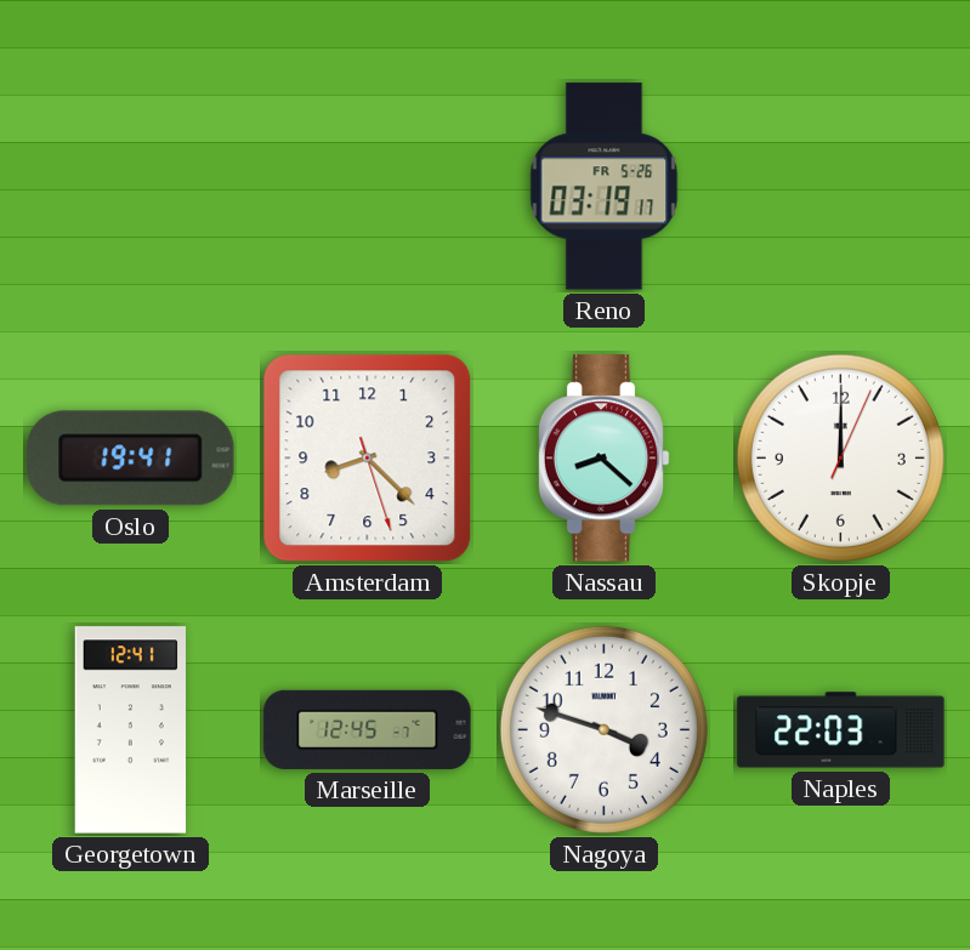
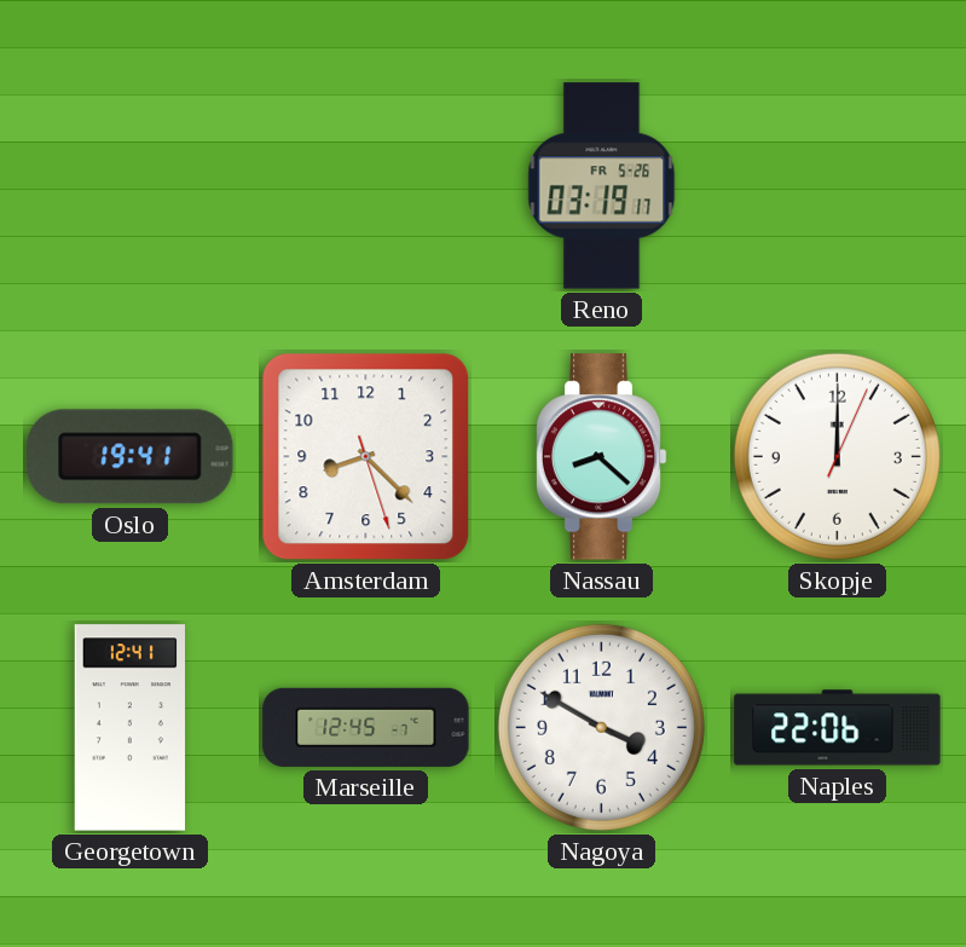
Nagoya: 3:48 -> 3:50
Naples: 22:03 -> 22:06
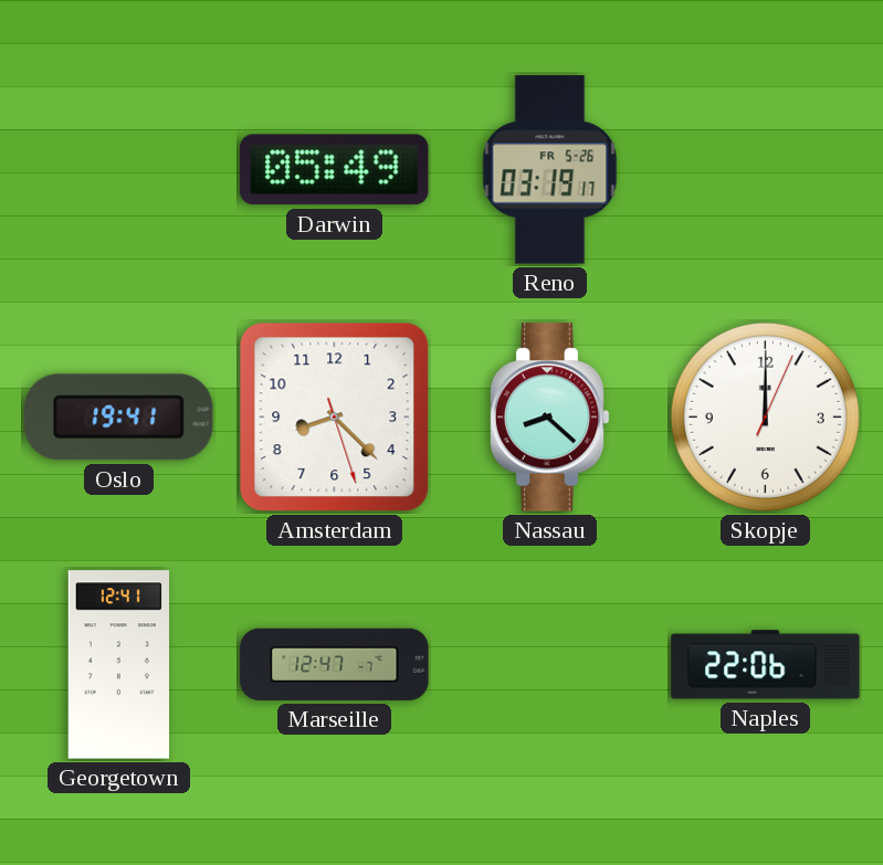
Darwin: none -> 05:49
Marseille: 12:45 -> 12:47
Nagoya: 3:50 -> none
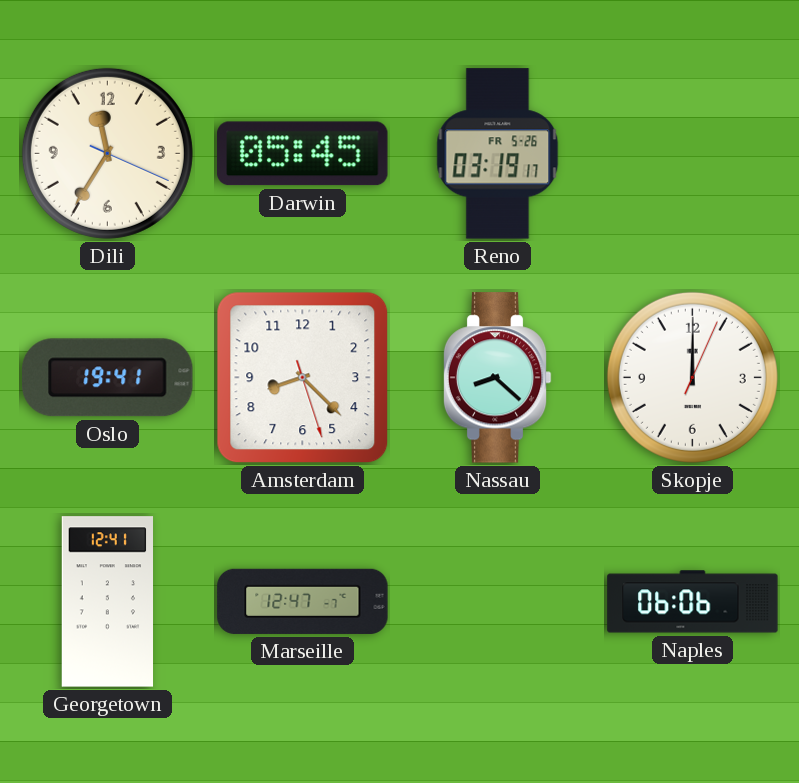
Dili: none -> 11:35
Darwin: 05:49 -> 05:45
Naples: 22:06 -> 06:06
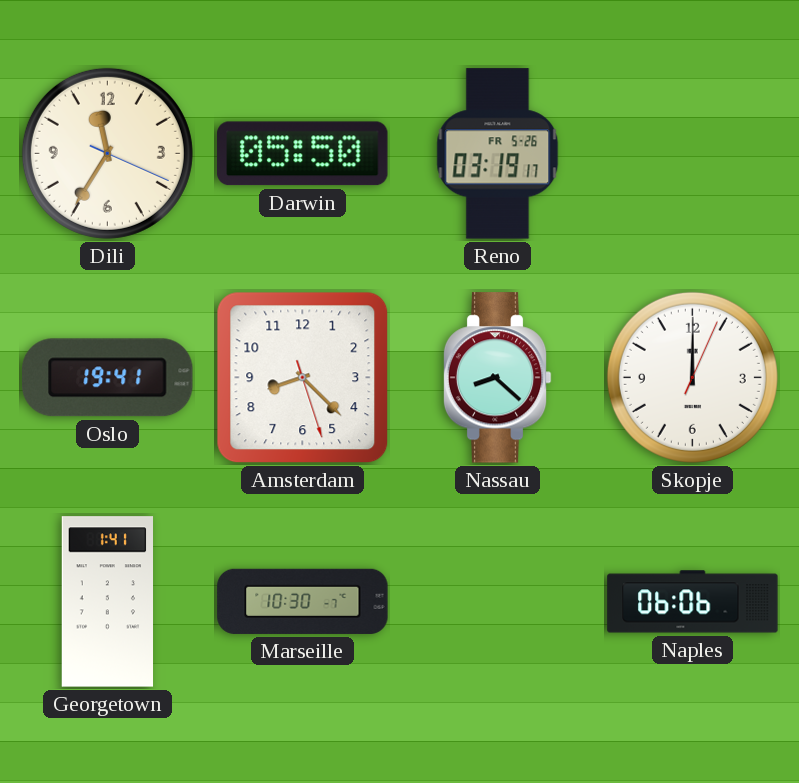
Darwin: 05:45 -> 05:50
Georgetown: 12:41 -> 1:41
Marseille: 12:47 -> 10:30
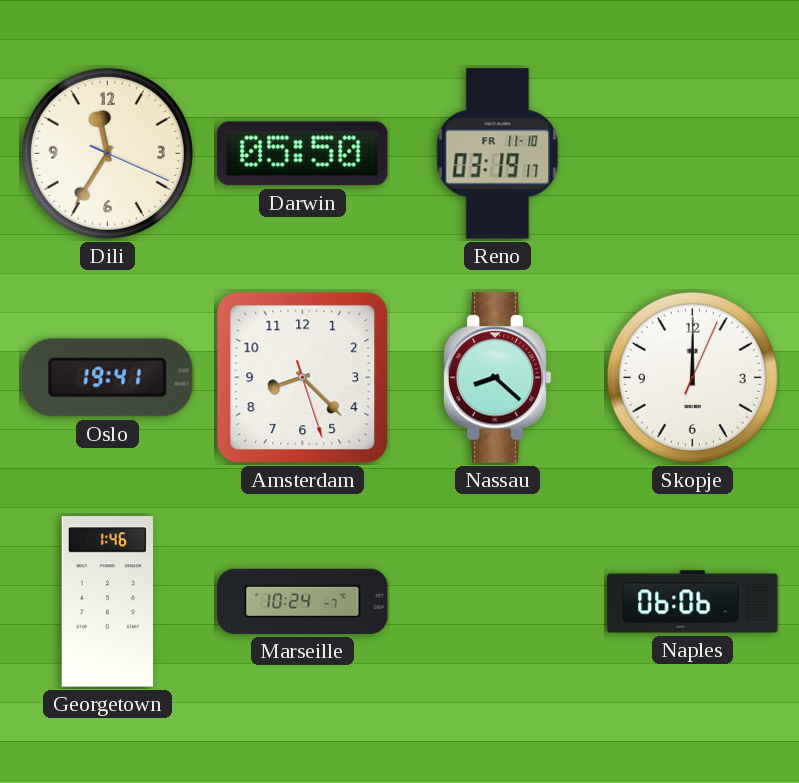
Reno date: FR 5-26 -> FR 11-10
Georgetown: 1:41 -> 1:46
Marseille: 10:30 -> 10:24
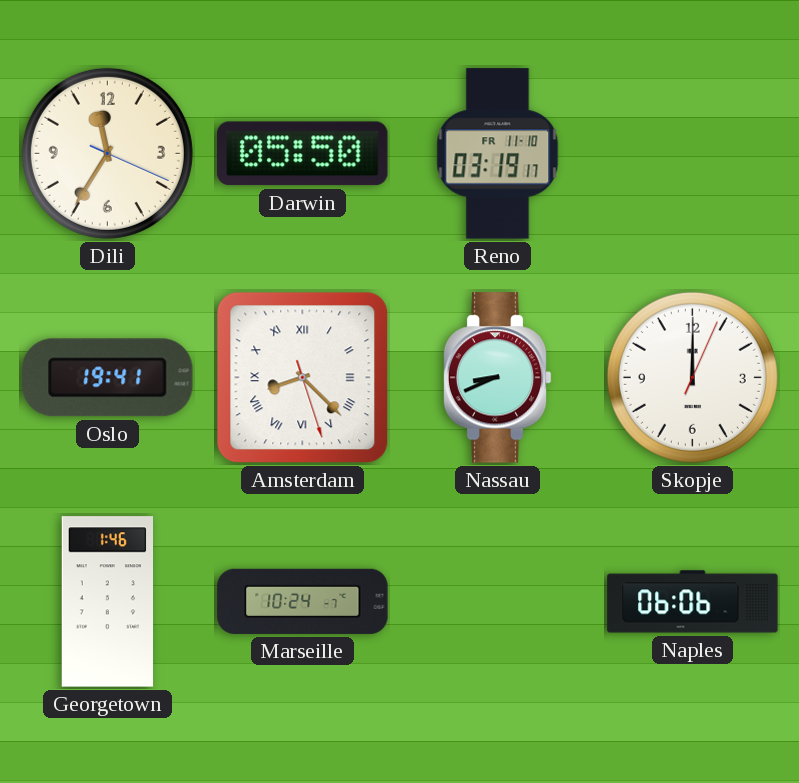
Amsterdam numerals: Arabic -> Roman
Nassau: 8:22 -> 8:41
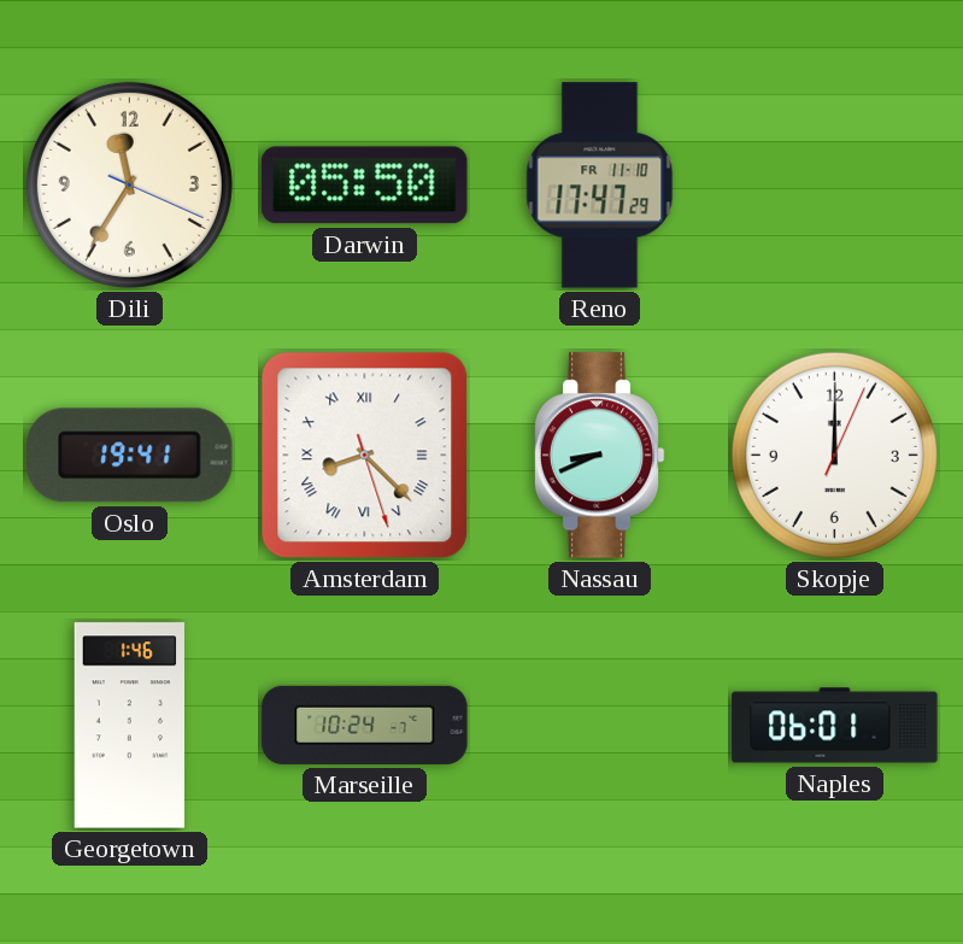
Reno: 03:19 -> 17:47
Naples: 06:06 -> 06:01
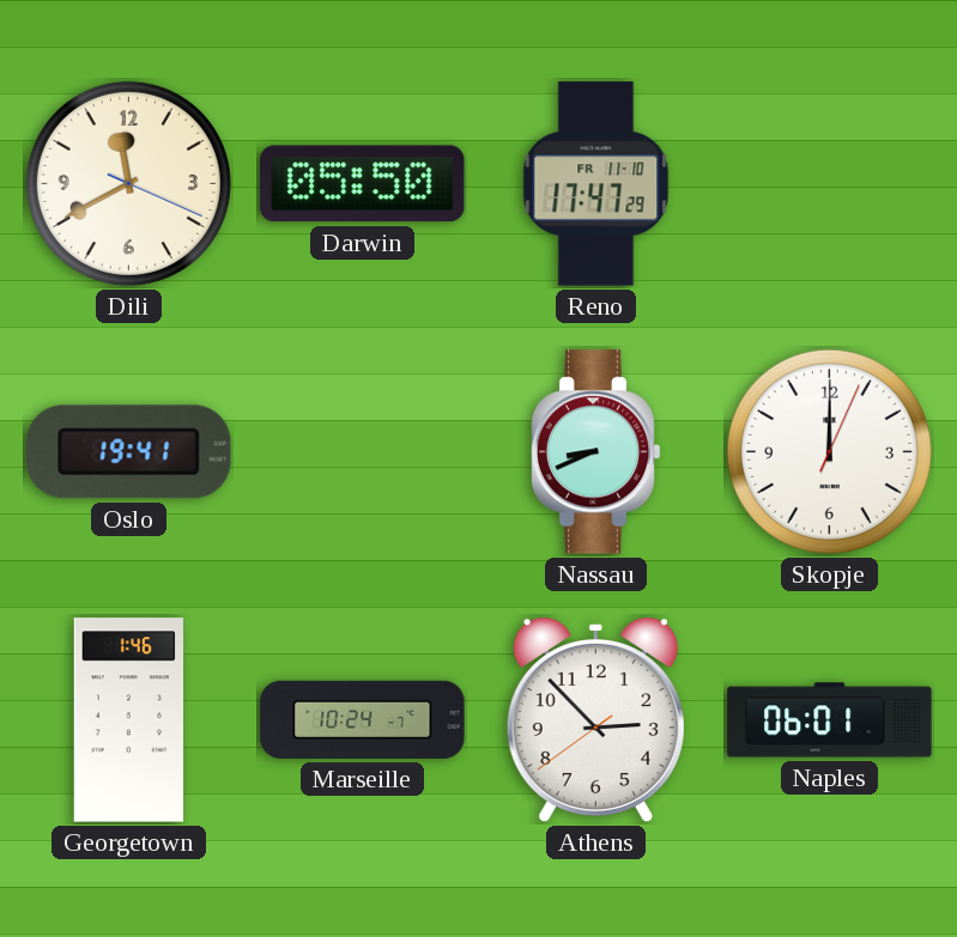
Dili: 11:35 -> 11:40
Amsterdam: 8:22 -> none
Athens: none -> 2:52
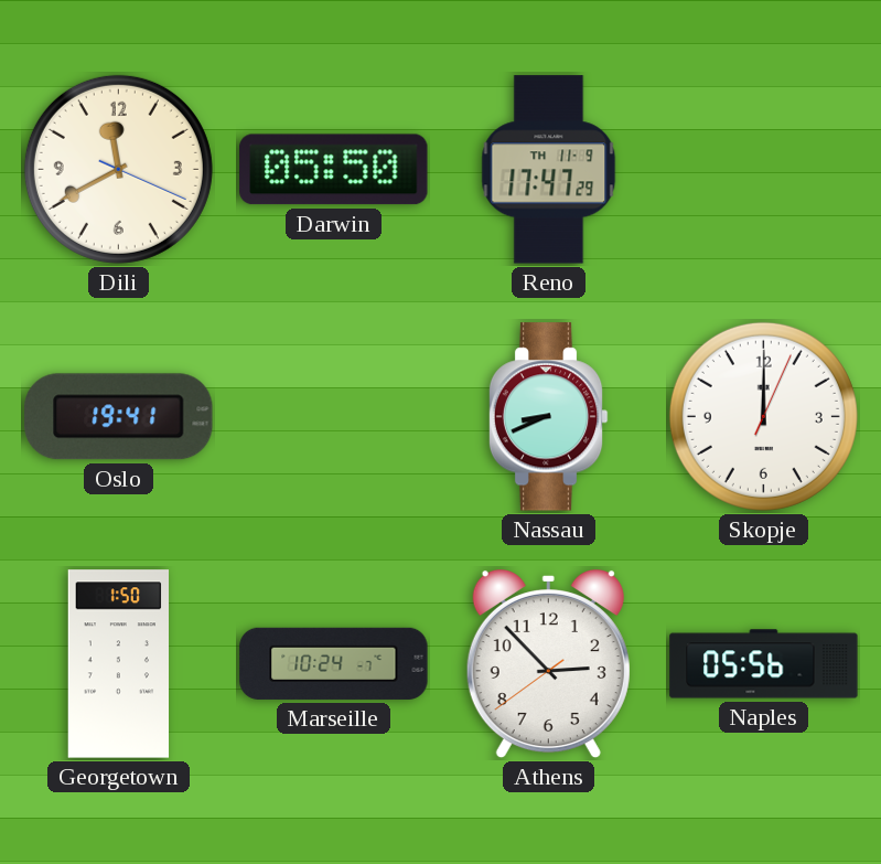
Reno date: FR 11-10 -> TH 11-9
Georgetown: 1:46 -> 1:50
Naples: 06:01 -> 05:56
